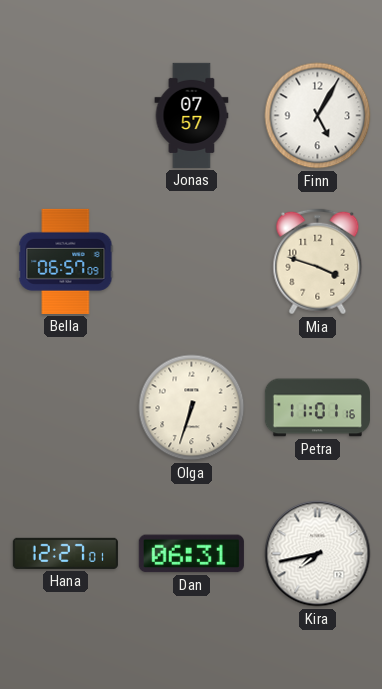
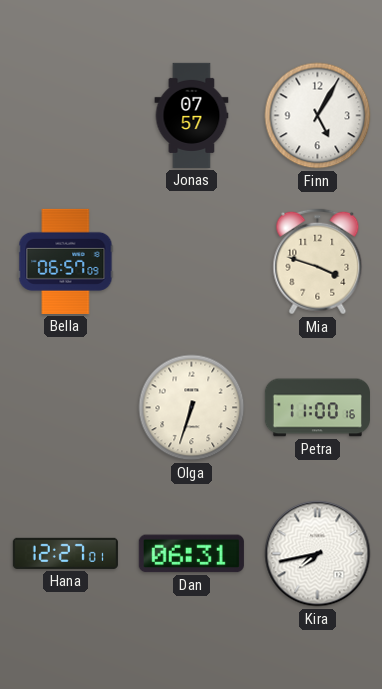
Petra: 11:01 -> 11:00
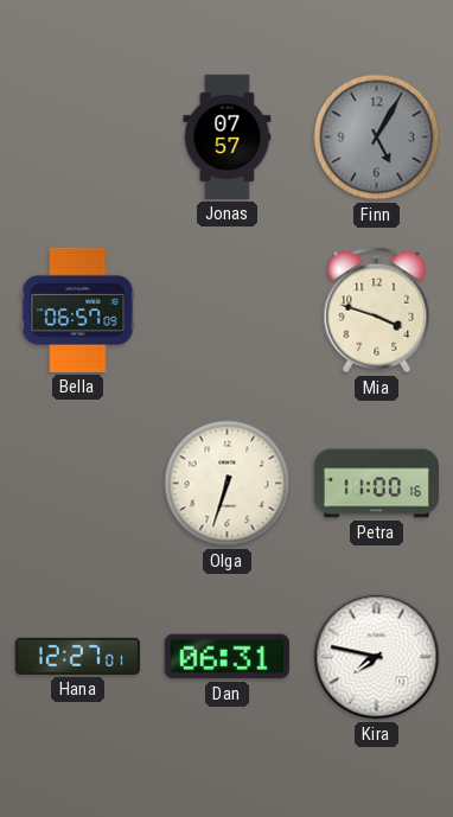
Finn dial: white -> grey
Kira: 7:43 -> 7:47
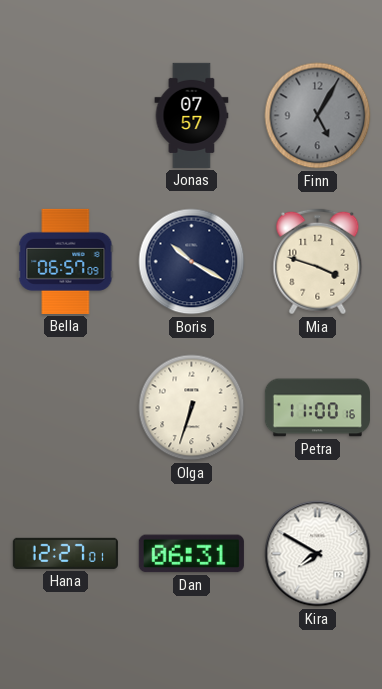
Boris: none -> 10:20
Kira: 7:47 -> 7:50
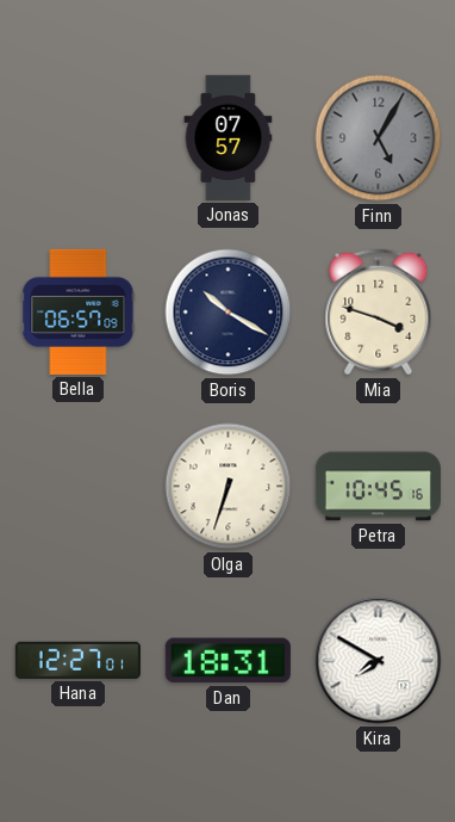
Petra: 11:00 -> 10:45
Dan: 06:31 -> 18:31
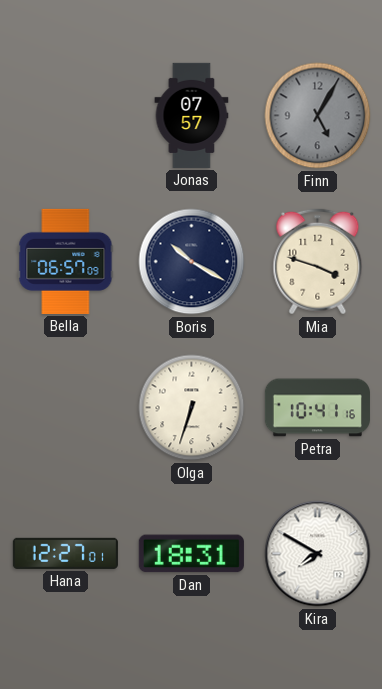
Petra: 10:45 -> 10:41
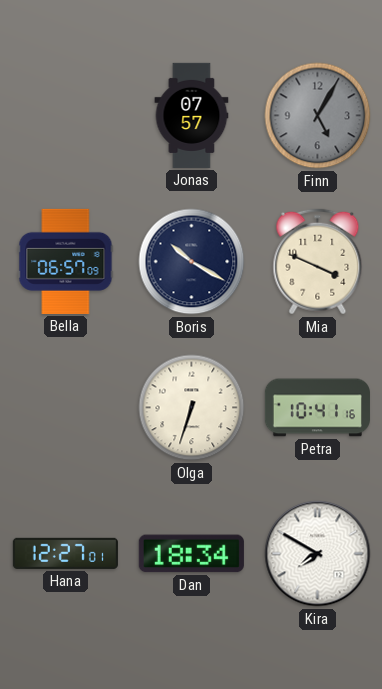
Mia: 3:48 -> 3:49
Dan: 18:31 -> 18:34
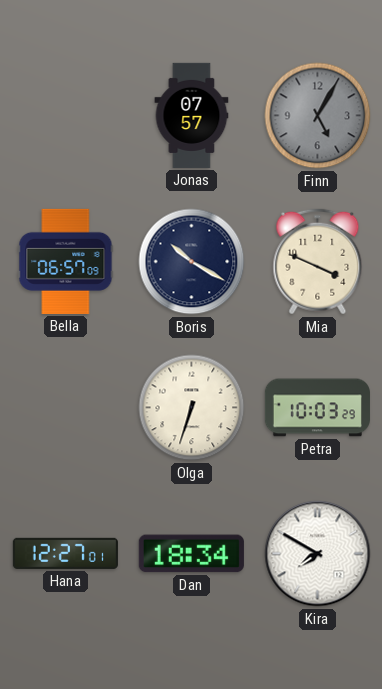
Petra: 10:41 -> 10:03
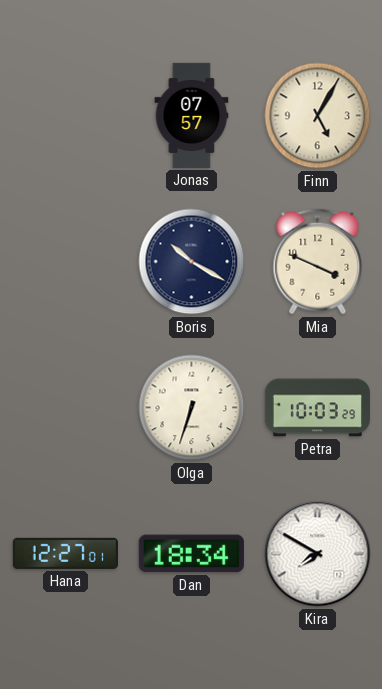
Finn dial: grey -> cream
Bella: 06:57 -> none
